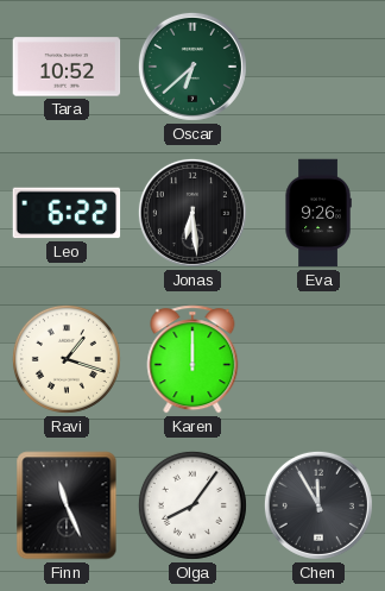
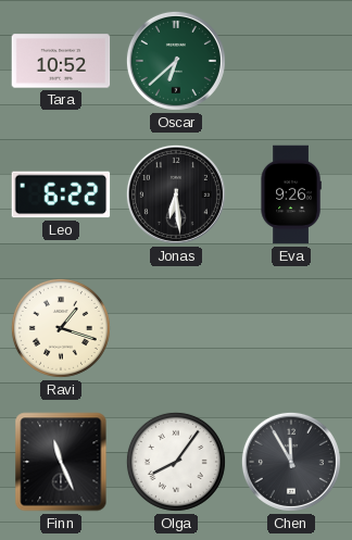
Karen: 12:00 -> none
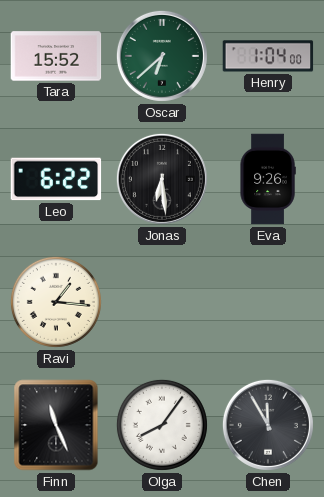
Tara: 10:52 -> 15:52
Henry: none -> 1:04
Ravi: 1:18 -> 1:16
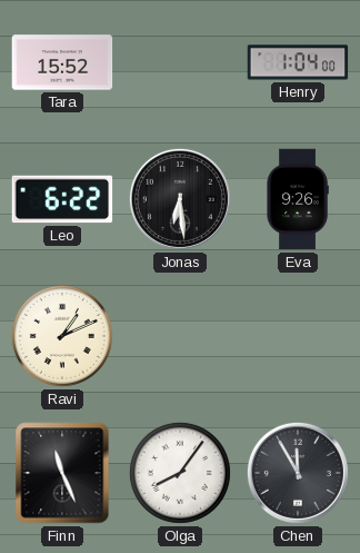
Oscar: 6:38 -> none
Ravi: 1:16 -> 1:11
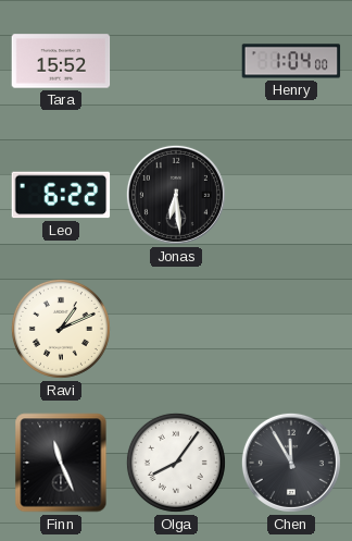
Eva: 9:26 -> none
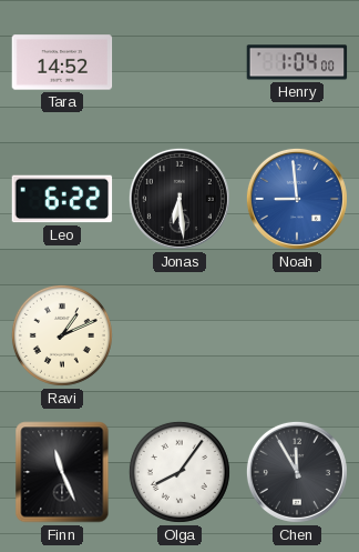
Tara: 15:52 -> 14:52
Noah: none -> 8:59
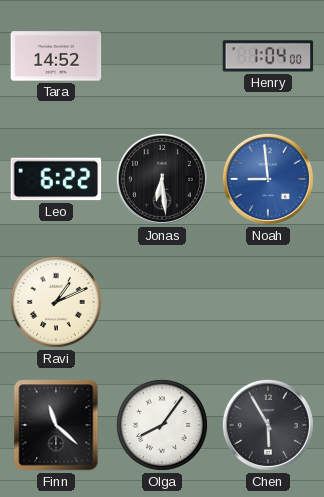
Finn: 11:26 -> 11:22
Chen: 11:55 -> 5:55
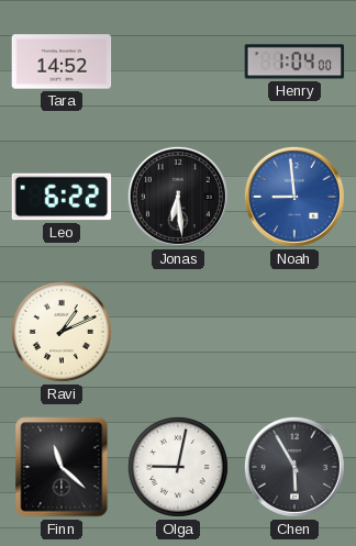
Olga: 8:06 -> 9:02
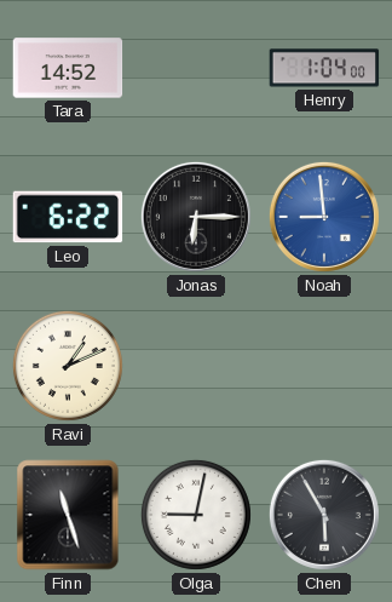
Jonas: 6:29 -> 6:15
Finn: 11:22 -> 11:27
